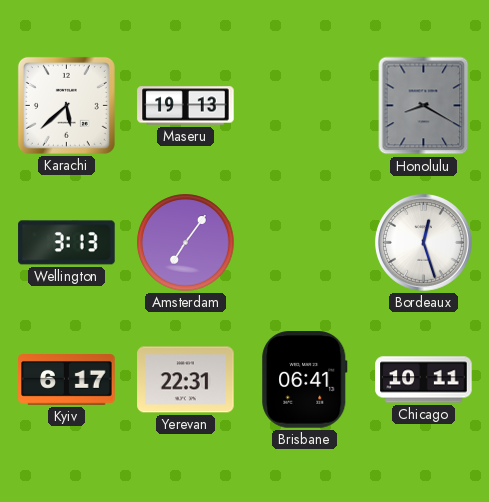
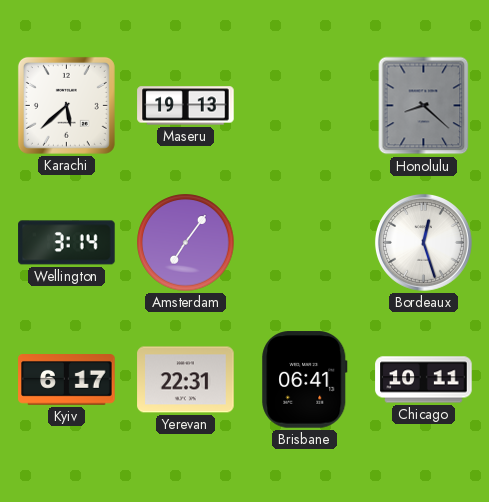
Honolulu: 8:20 -> 8:22
Wellington: 3:13 -> 3:14
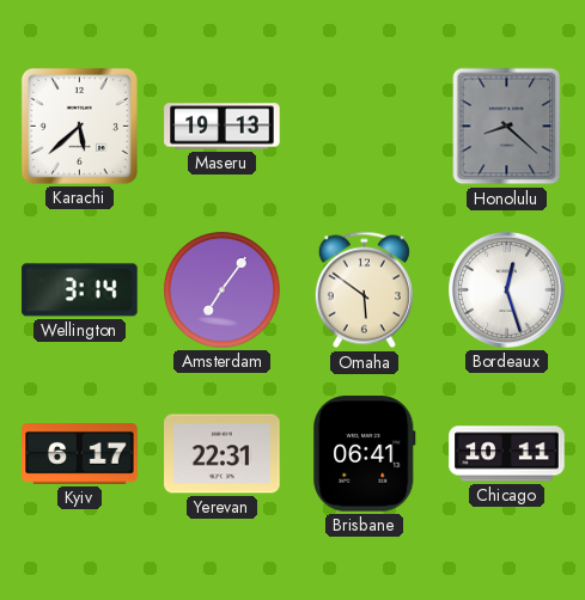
Omaha: none -> 5:51
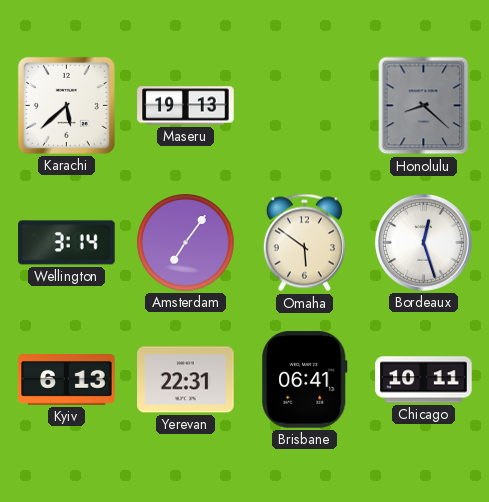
Kyiv: 6:17 -> 6:13
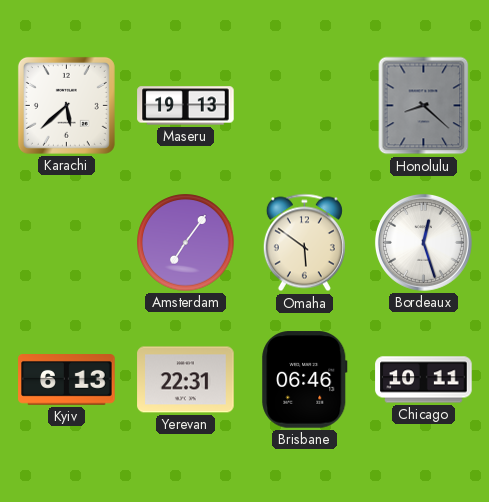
Wellington: 3:14 -> none
Brisbane: 06:41 -> 06:46
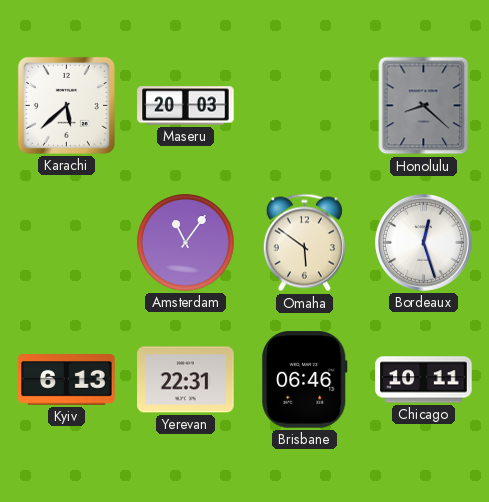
Maseru: 19:13 -> 20:03
Amsterdam: 7:06 -> 11:06
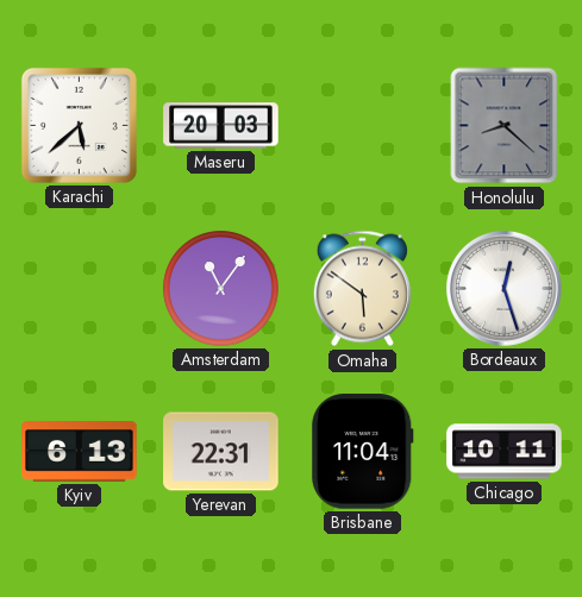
Brisbane: 06:46 -> 11:04
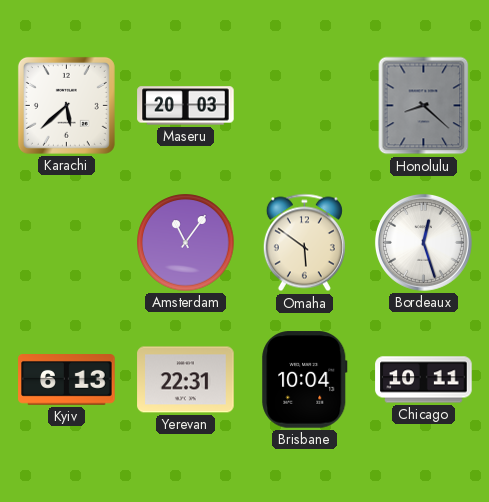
Brisbane: 11:04 -> 10:04
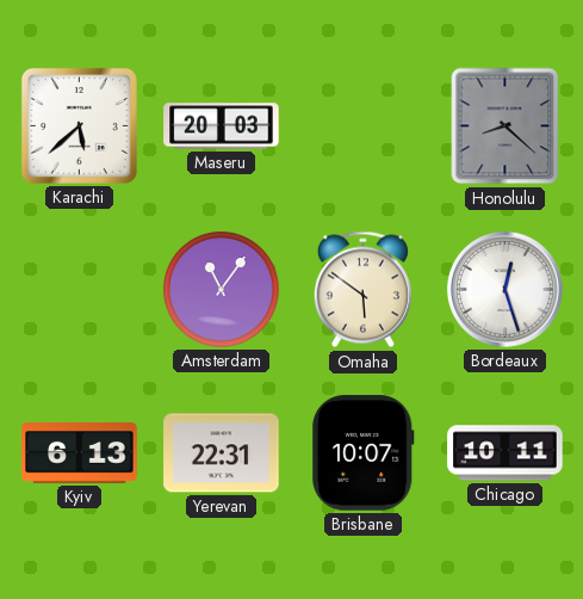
Brisbane: 10:04 -> 10:07
